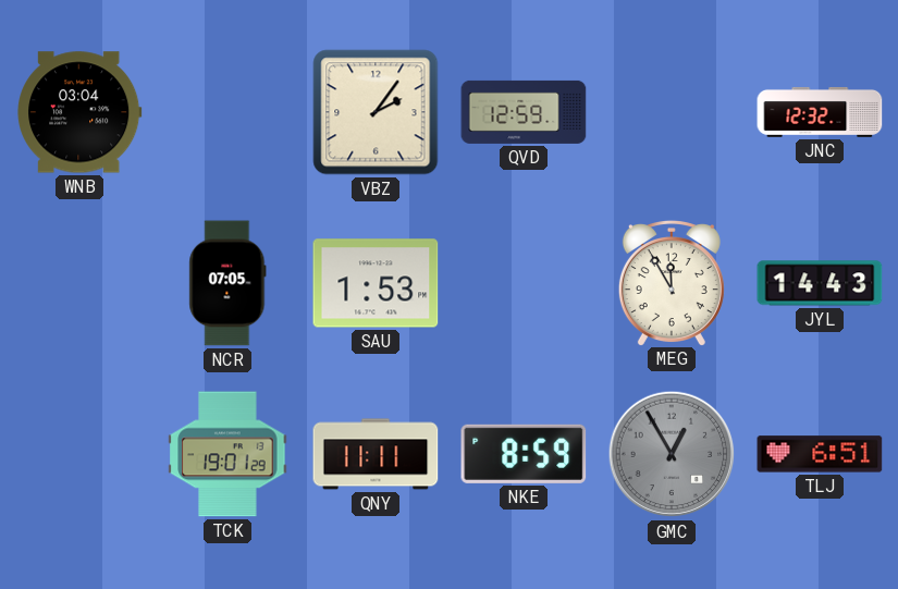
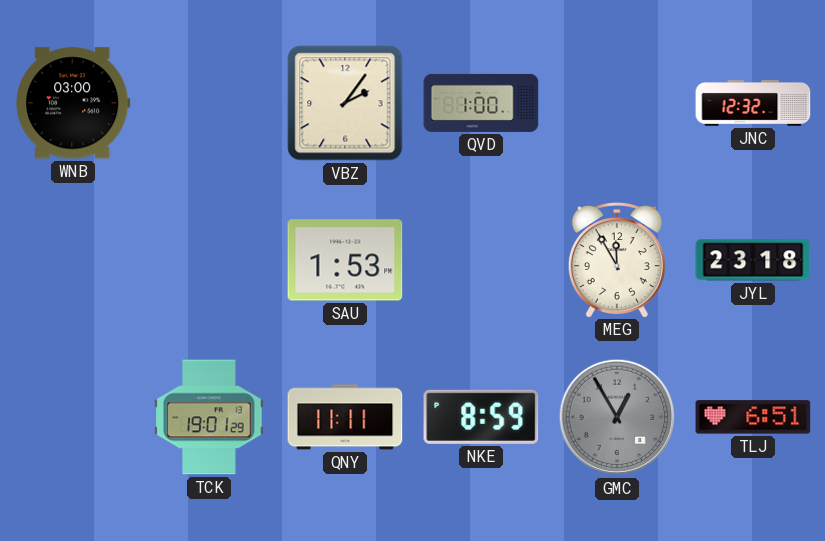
WNB: 03:04 -> 03:00
QVD: 12:59 -> 1:00
NCR: 07:05 -> none
JYL: 14:43 -> 23:18
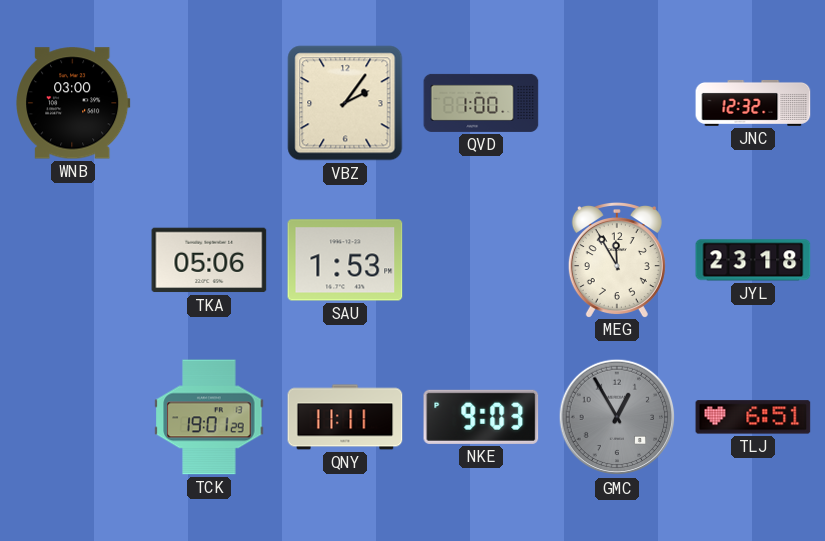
TKA: none -> 05:06
NKE: 8:59 -> 9:03
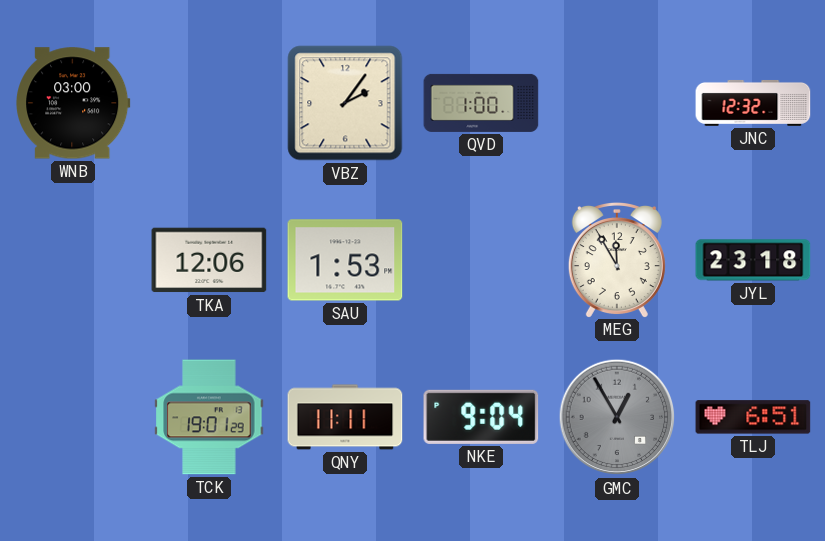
TKA: 05:06 -> 12:06
NKE: 9:03 -> 9:04
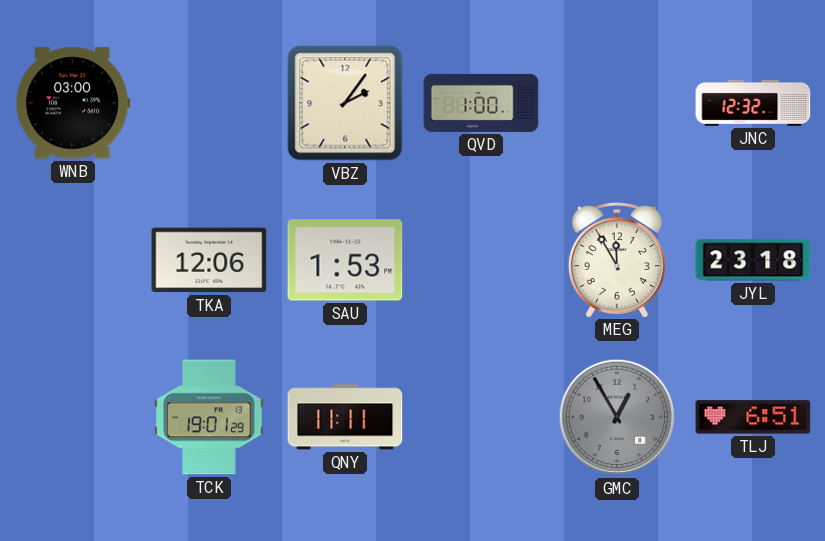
NKE: 9:04 -> none
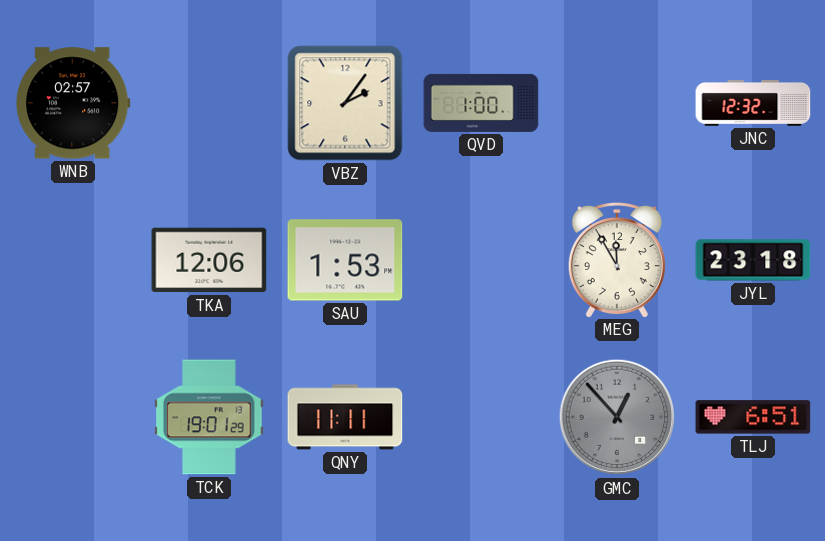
WNB: 03:00 -> 02:57
GMC: 12:55 -> 12:53
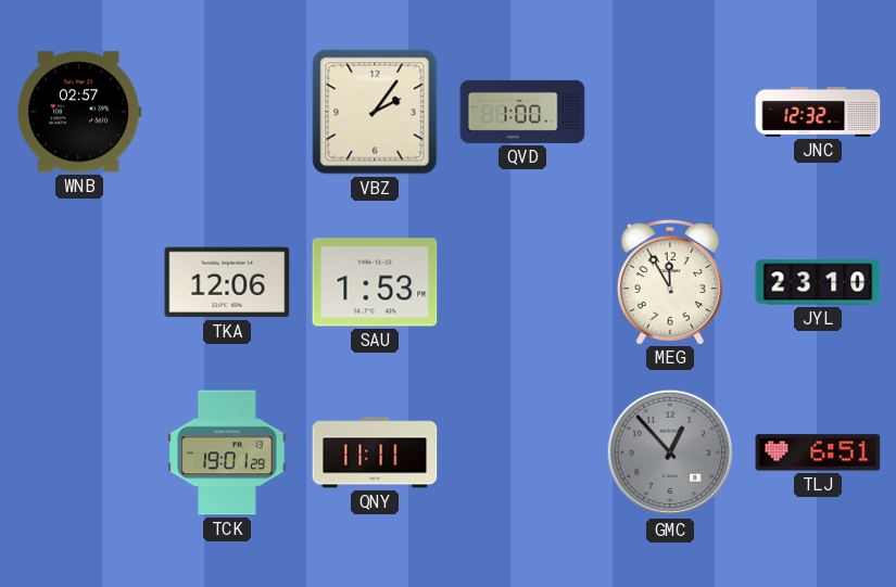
JYL: 23:18 -> 23:10
